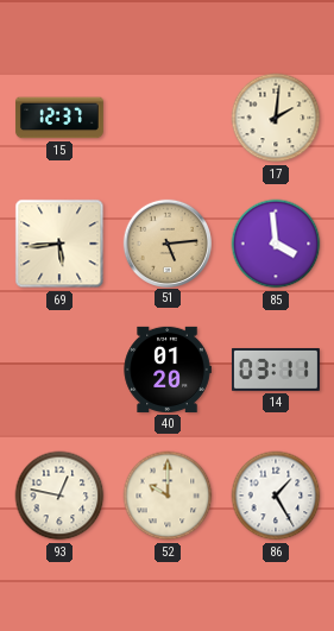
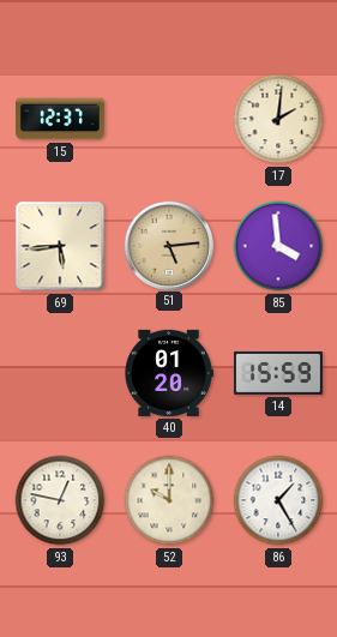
14: 03:11 -> 15:59
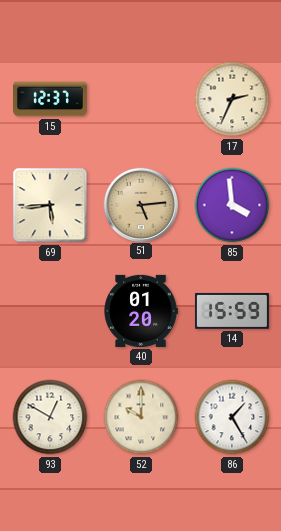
17: 2:01 -> 2:34
93: 12:47 -> 12:50
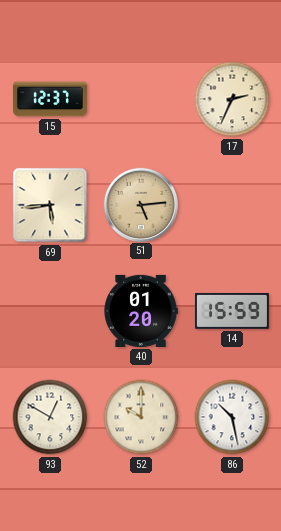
85: 3:59 -> none
86: 1:25 -> 10:28
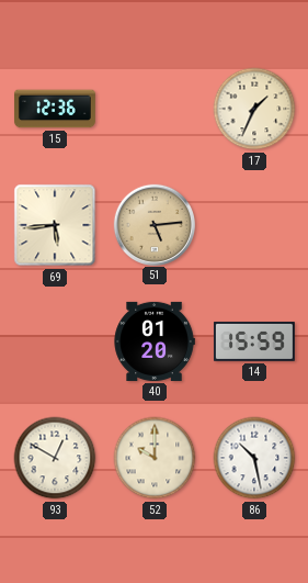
15: 12:37 -> 12:36
17: 2:34 -> 1:34
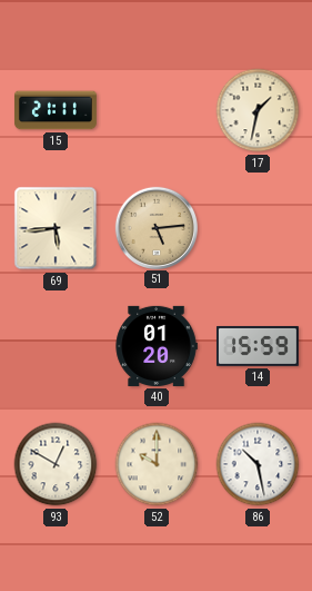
15: 12:36 -> 21:11
17: 1:34 -> 1:32
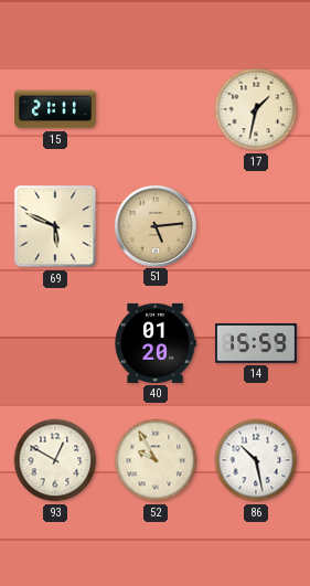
69: 5:44 -> 5:49
52: 10:00 -> 9:55
